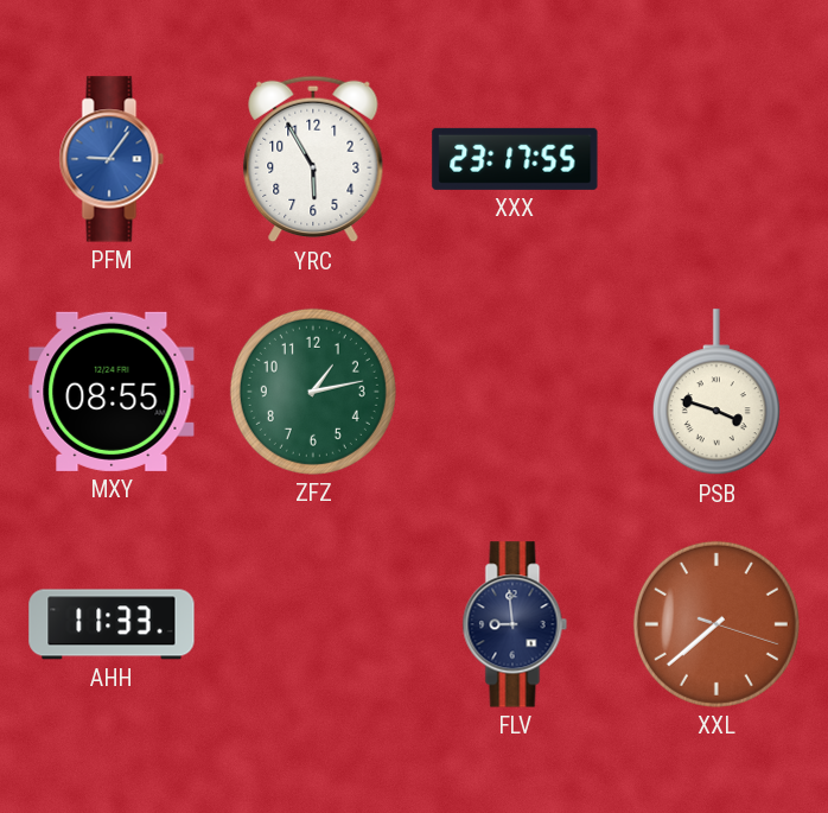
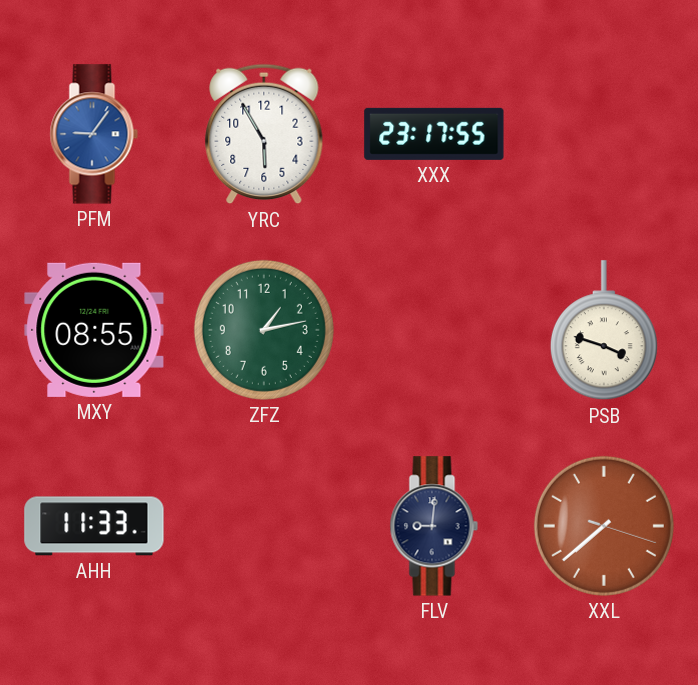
FLV: 8:59 -> 9:01
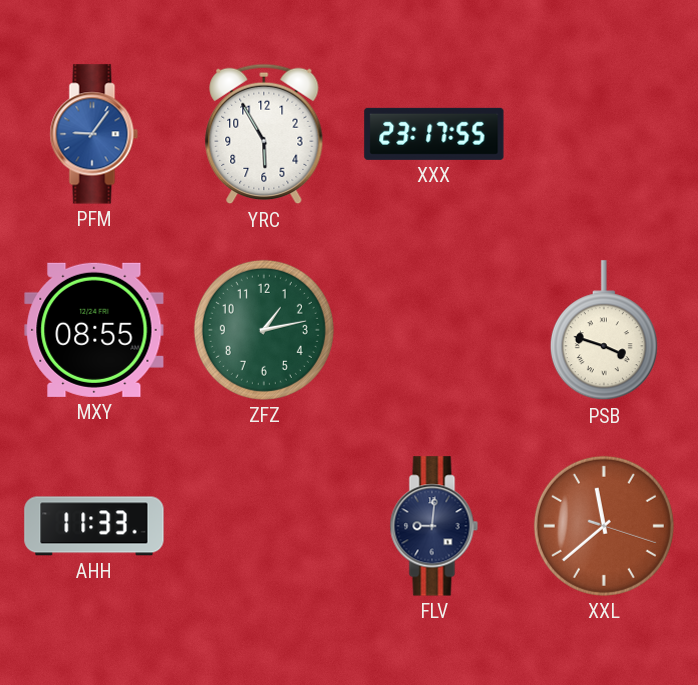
XXL: 7:38 -> 11:38
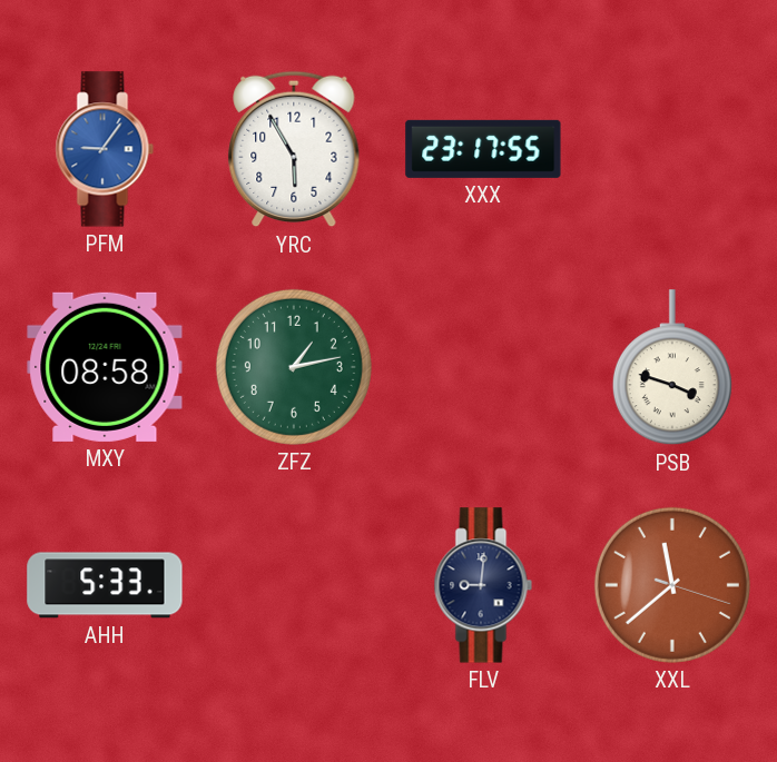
MXY: 08:55 -> 08:58
AHH: 11:33 -> 5:33
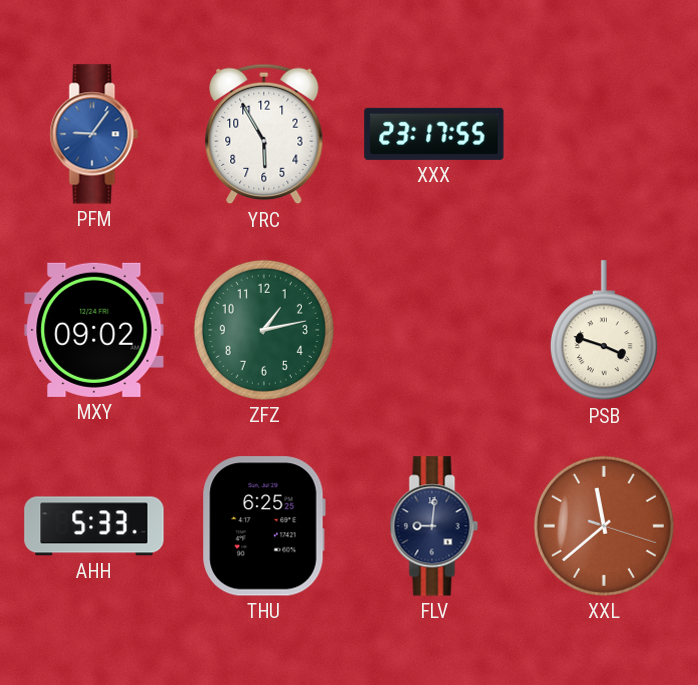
MXY: 08:58 -> 09:02
THU: none -> 6:25
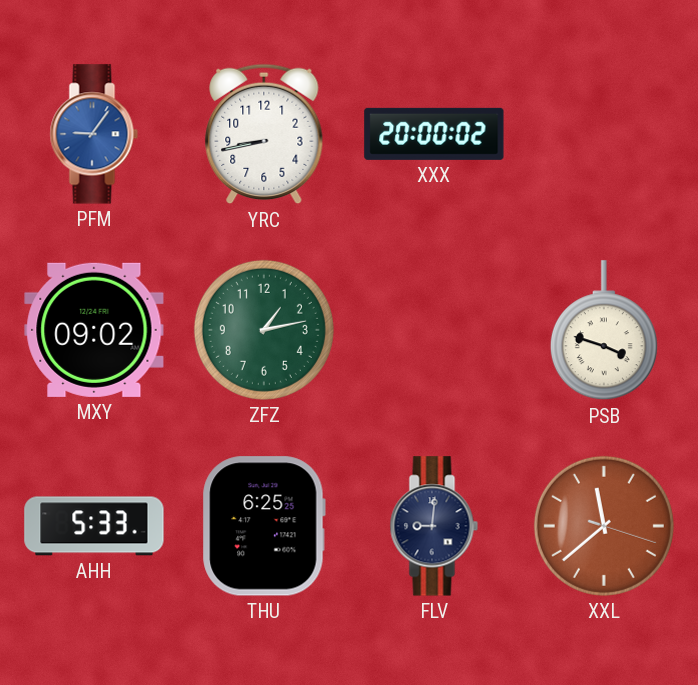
YRC: 5:55 -> 8:43
XXX: 23:17 -> 20:00
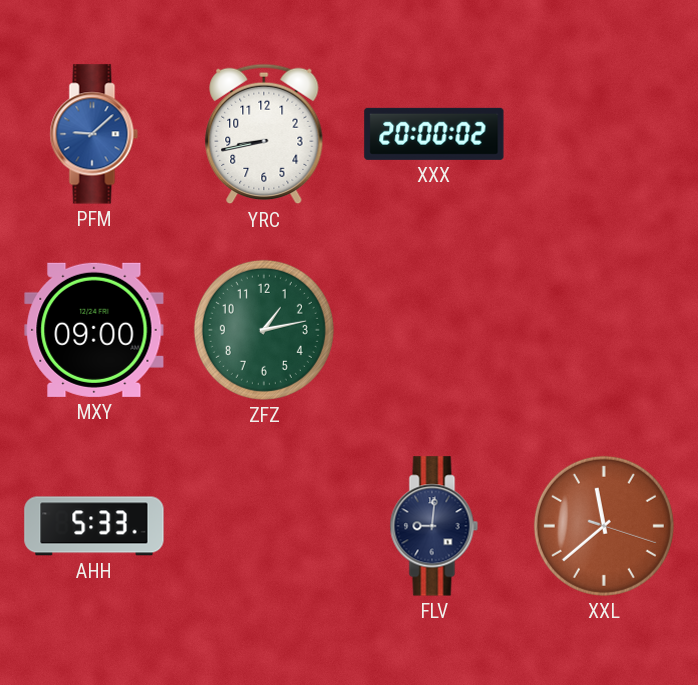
PFM: 9:06 -> 9:08
MXY: 09:02 -> 09:00
PSB: 3:48 -> none
THU: 6:25 -> none
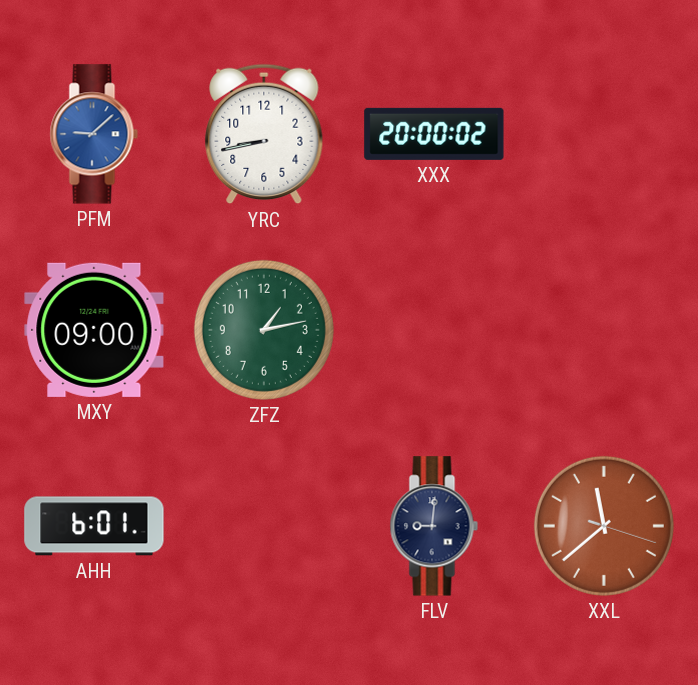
AHH: 5:33 -> 6:01
